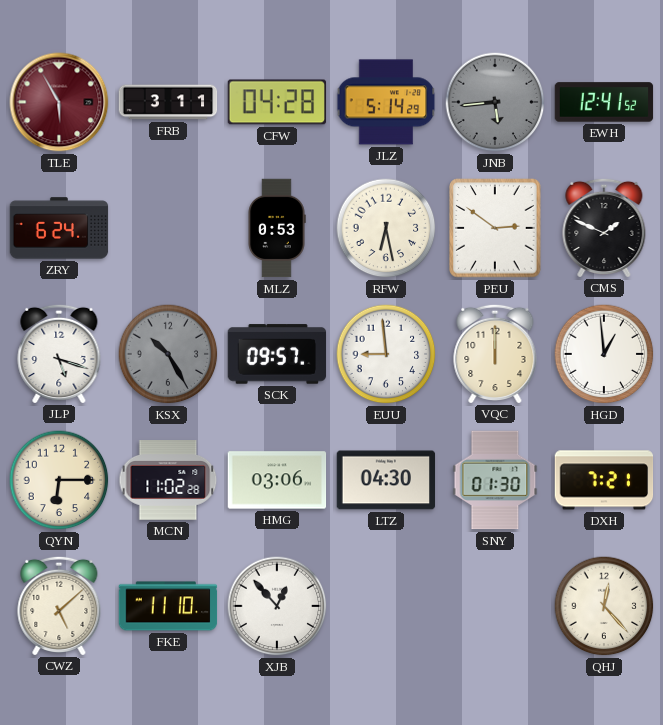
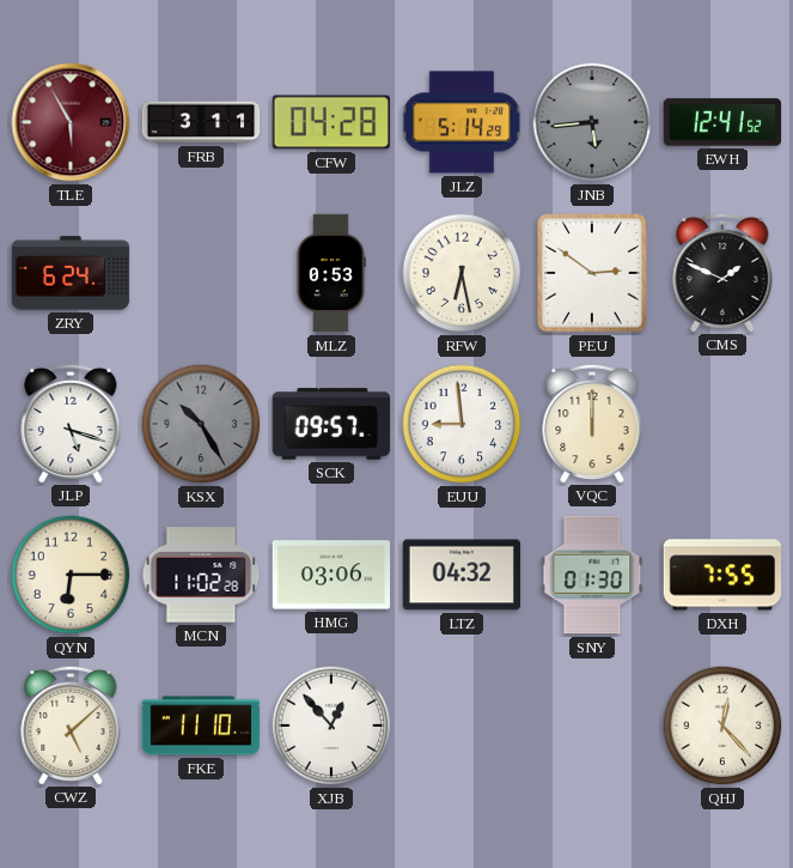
HGD: 12:59 -> none
LTZ: 04:30 -> 04:32
DXH: 7:21 -> 7:55
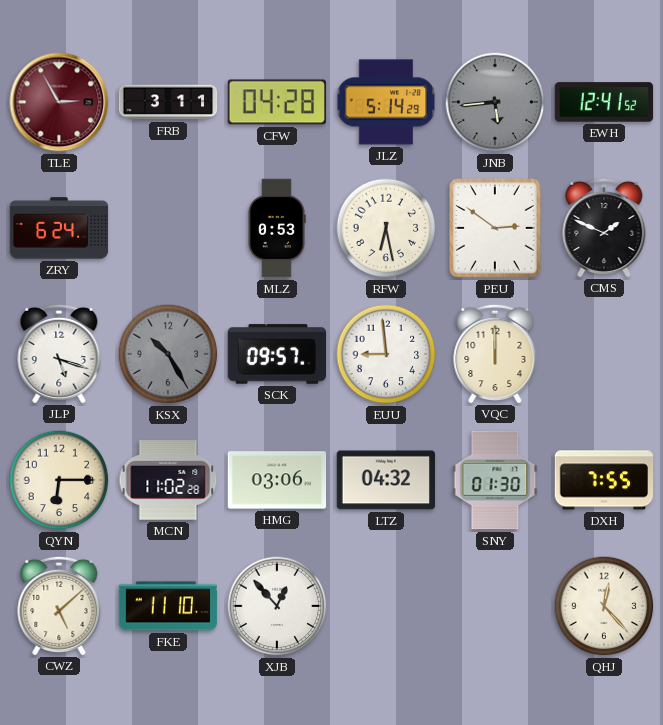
TLE: 5:55 -> 2:55
